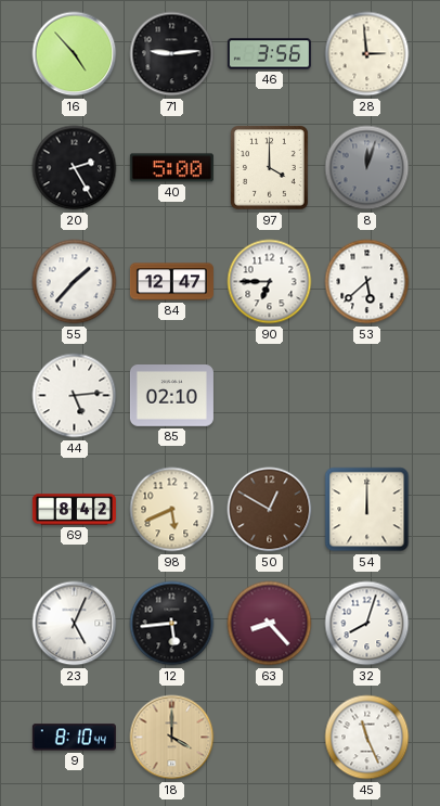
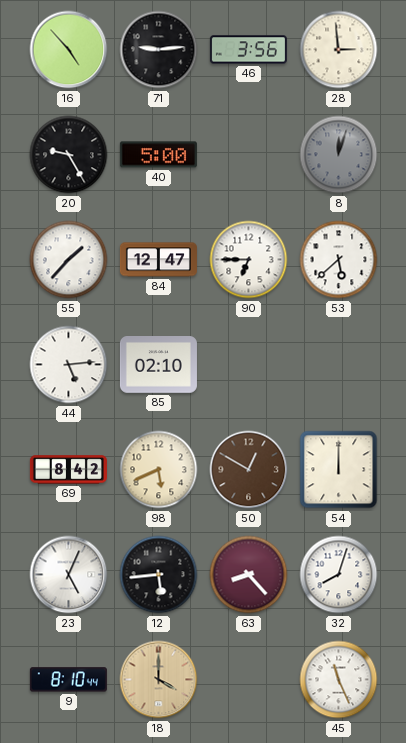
20: 2:25 -> 9:25
97: 4:00 -> none
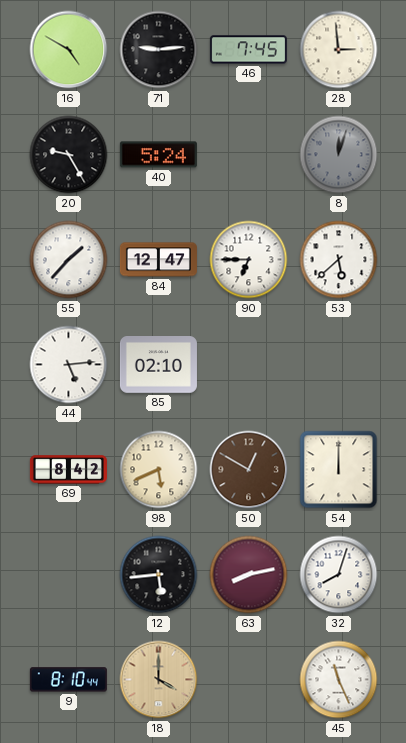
16: 4:53 -> 4:50
46: 3:56 -> 7:45
40: 5:00 -> 5:24
23: 5:04 -> none
63: 8:23 -> 8:13
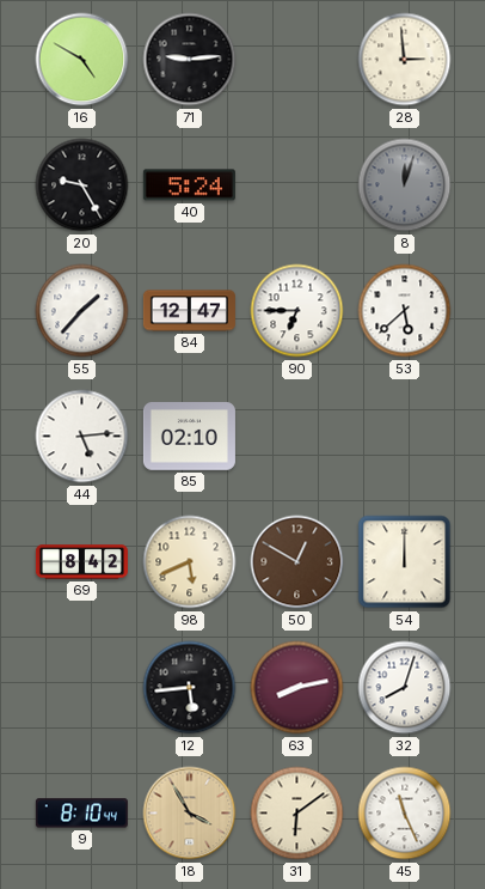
46: 7:45 -> none
18: 4:00 -> 3:55
31: none -> 6:09
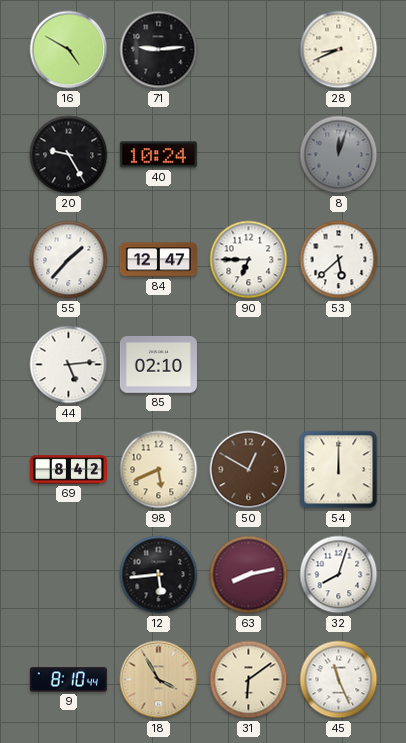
28: 2:59 -> 8:41
40: 5:24 -> 10:24
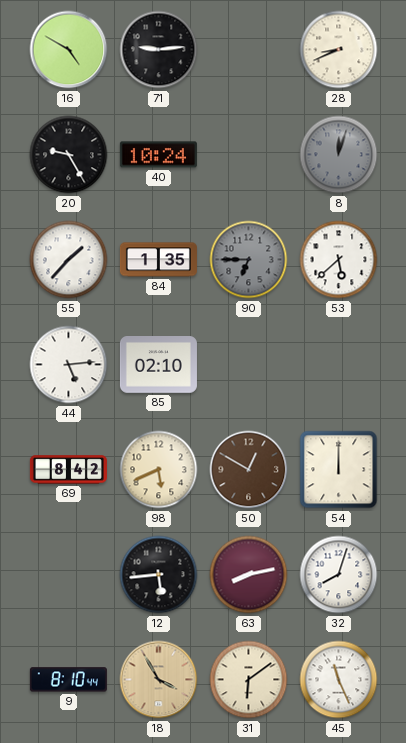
84: 12:47 -> 1:35
90 dial: white -> grey
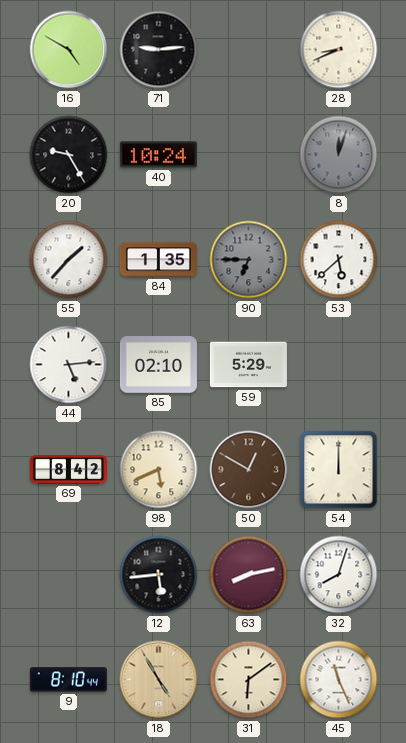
59: none -> 5:29
18: 3:55 -> 4:55
